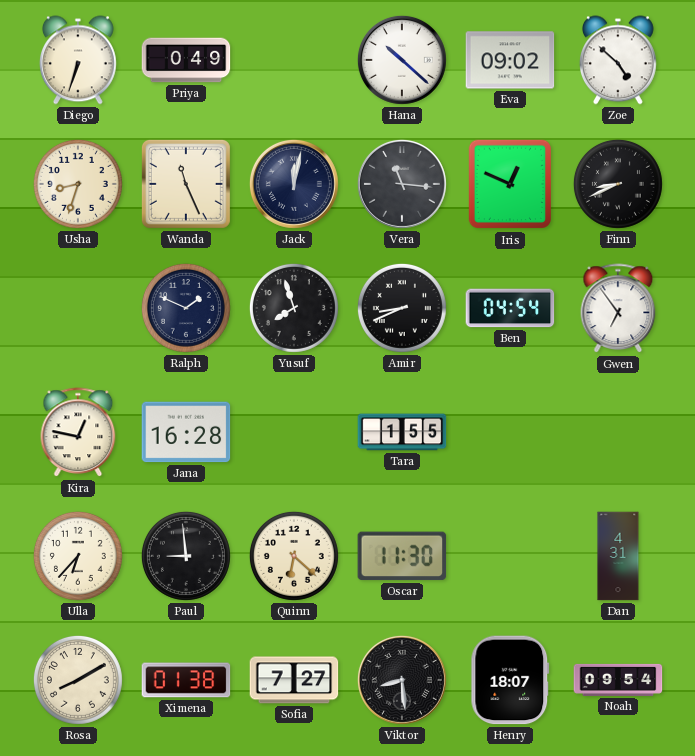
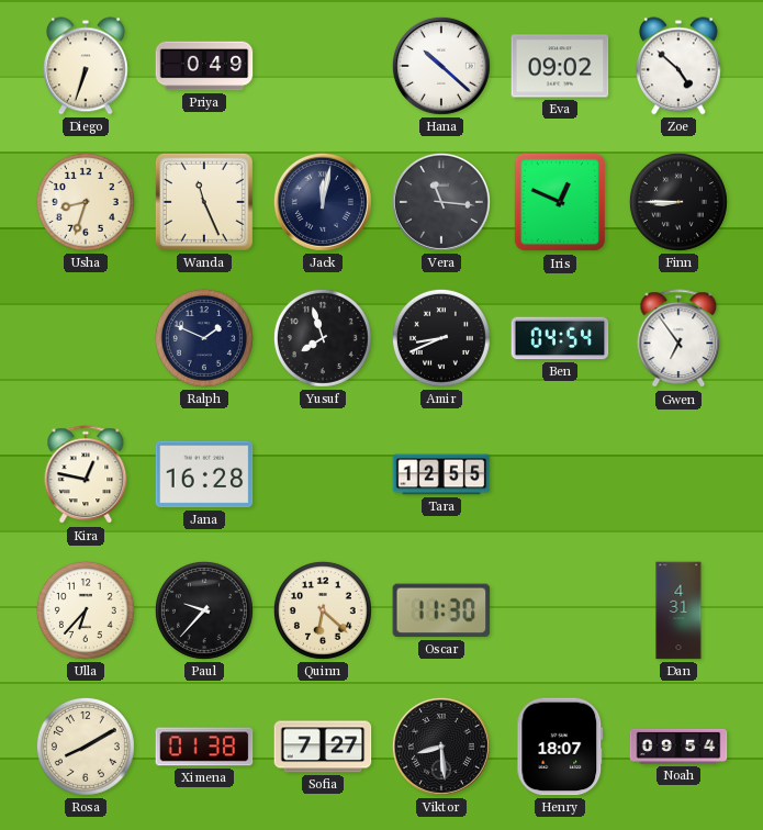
Finn: 8:41 -> 8:45
Tara: 1:55 -> 12:55
Paul: 8:59 -> 9:37
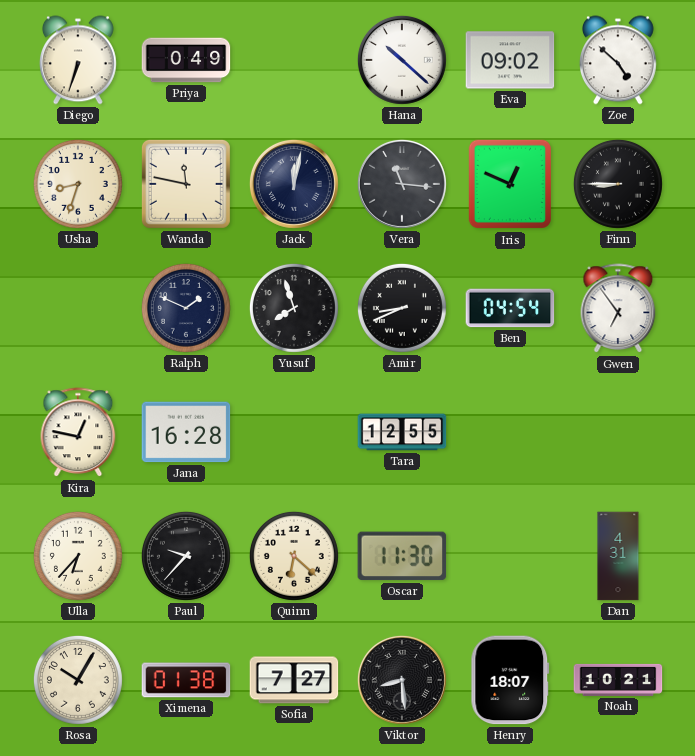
Wanda: 11:26 -> 11:47
Rosa: 8:10 -> 10:05
Noah: 09:54 -> 10:21
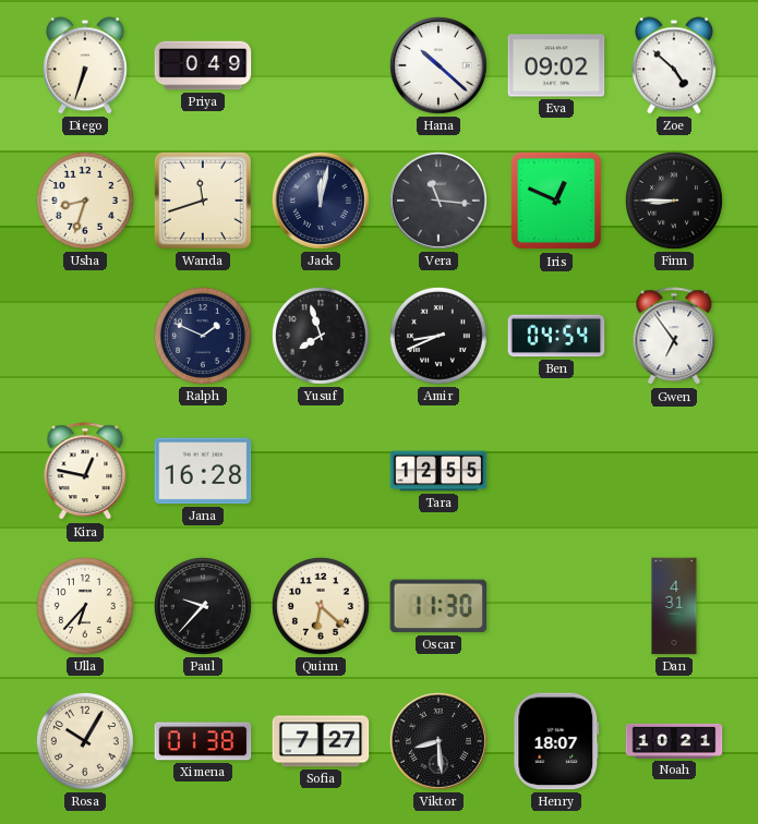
Wanda: 11:47 -> 11:42
